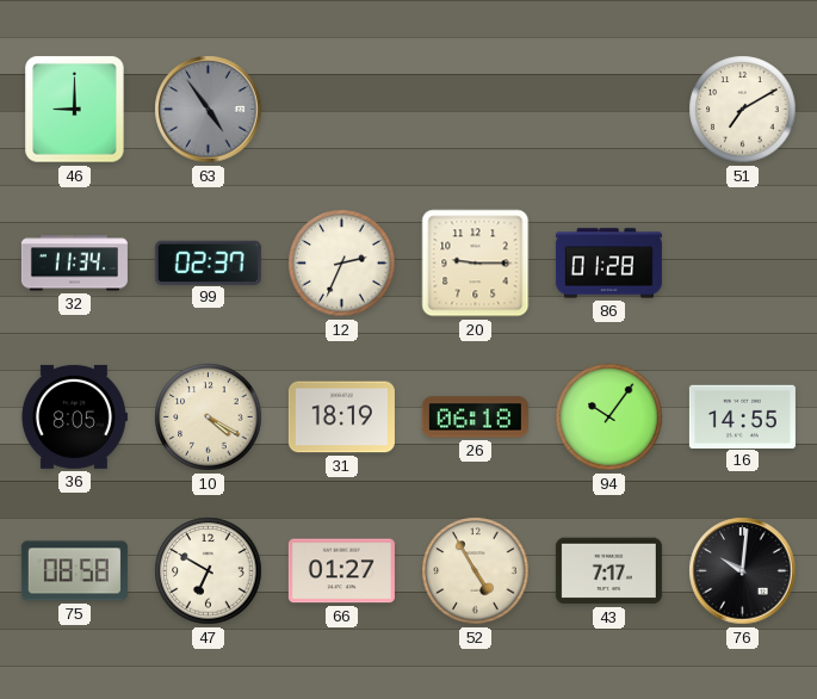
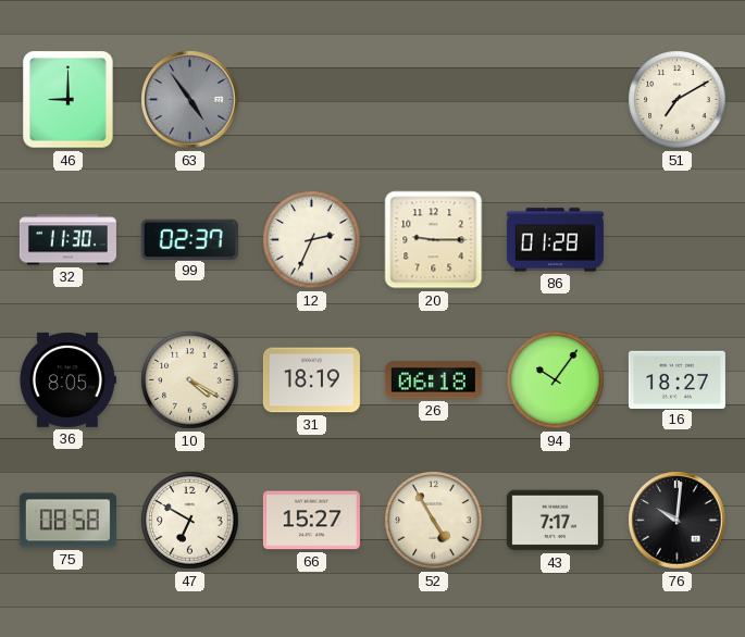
32: 11:34 -> 11:30
16: 14:55 -> 18:27
66: 01:27 -> 15:27
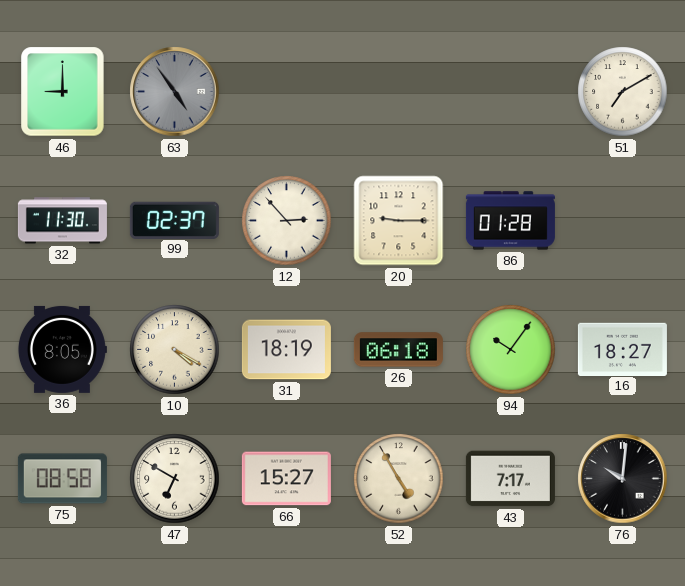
12: 2:34 -> 2:53
